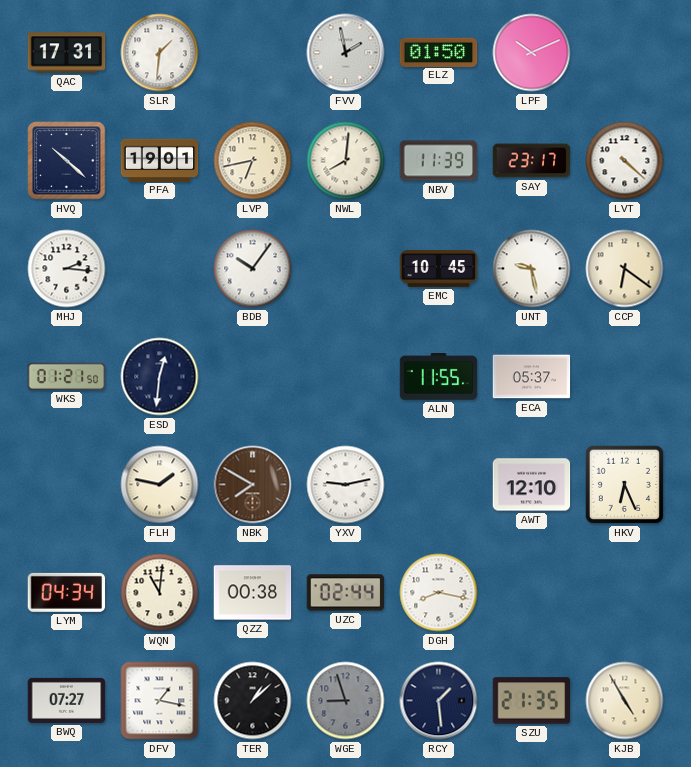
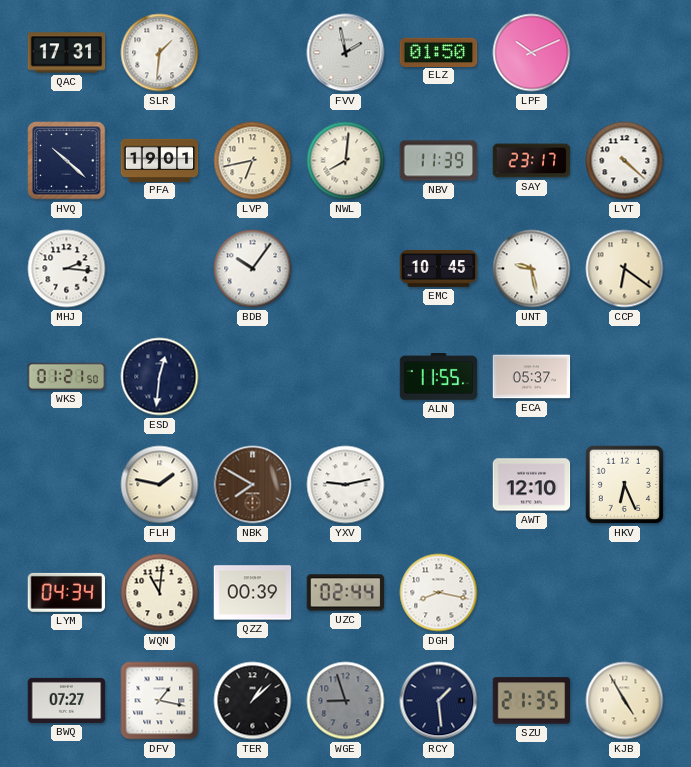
QZZ: 00:38 -> 00:39
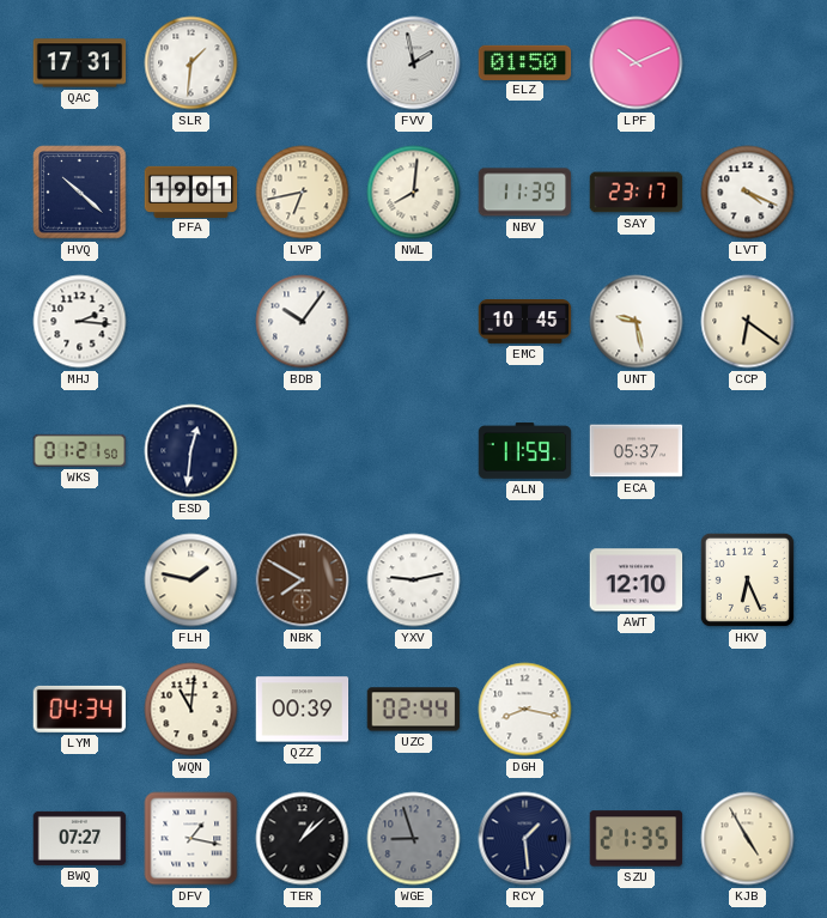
LVT: 4:22 -> 4:19
ALN: 11:55 -> 11:59
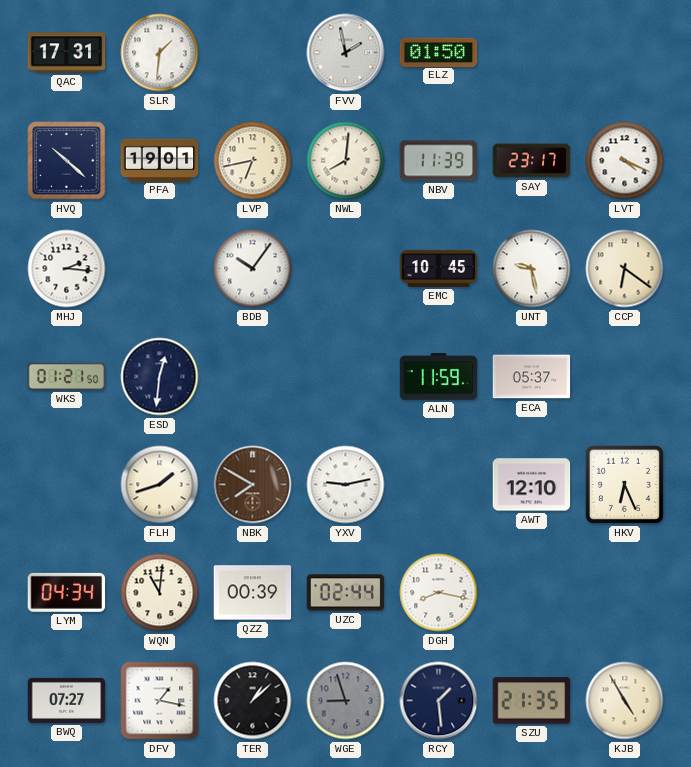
LPF: 10:11 -> none
FLH: 1:47 -> 1:42
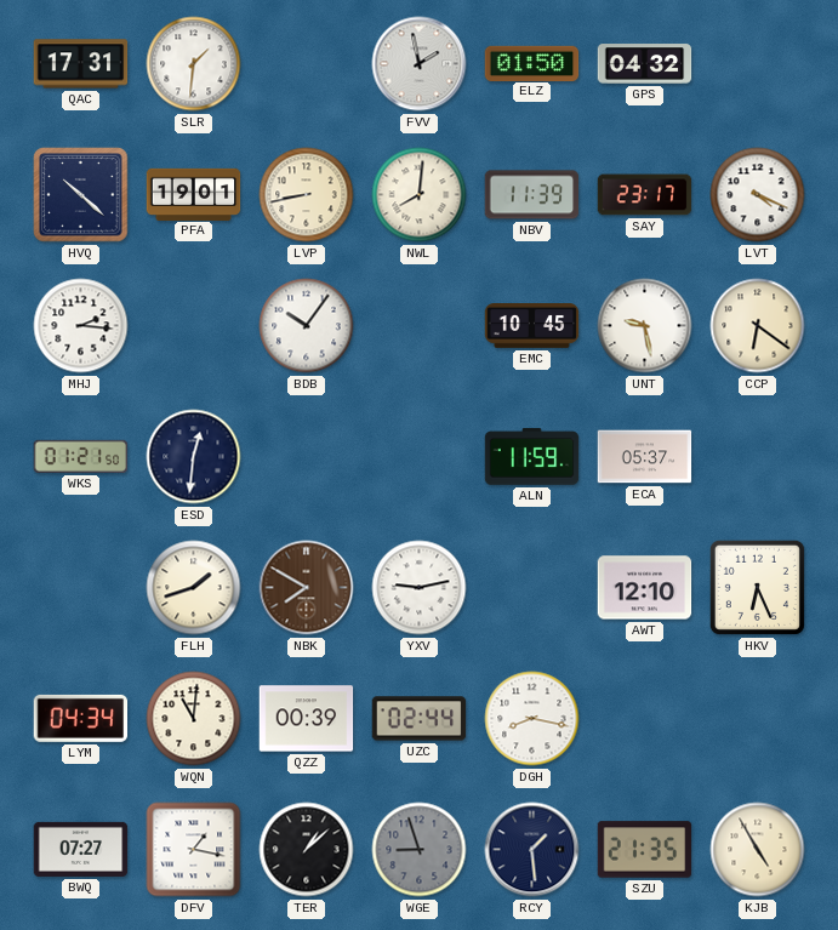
GPS: none -> 04:32
LVP: 6:43 -> 8:43
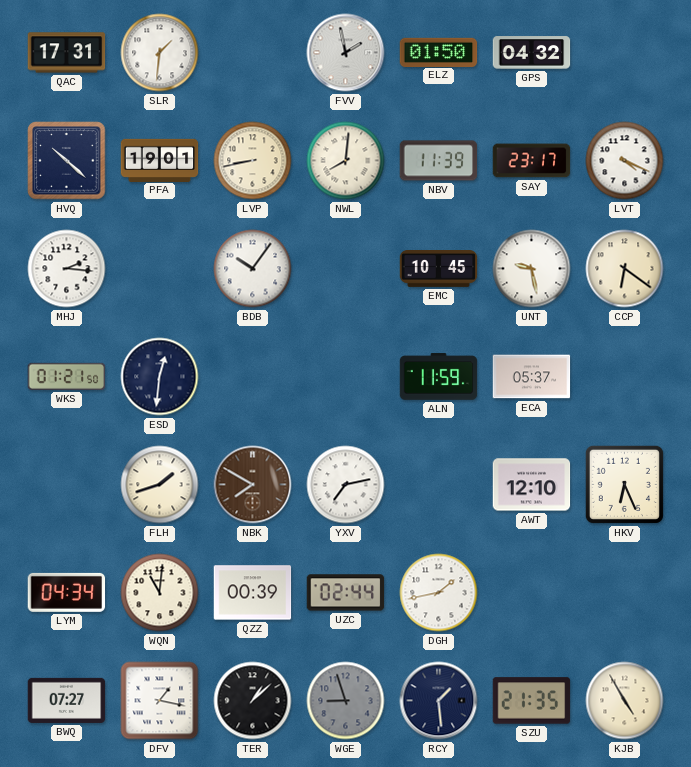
YXV: 9:13 -> 7:13
DGH: 8:17 -> 1:43
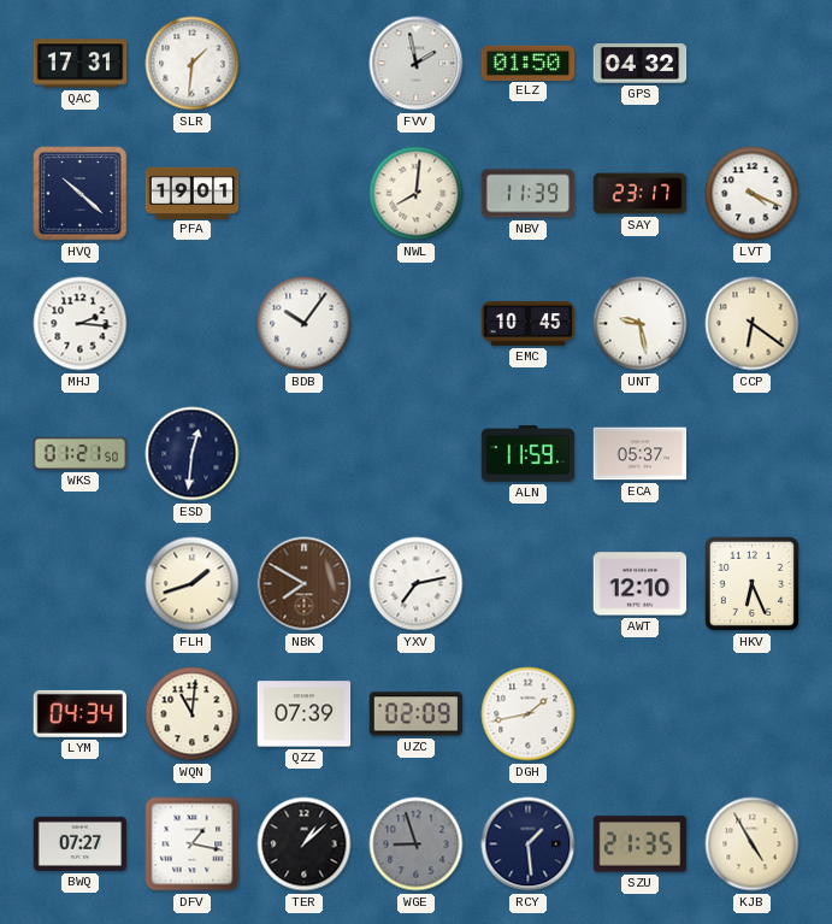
LVP: 8:43 -> none
QZZ: 00:39 -> 07:39
UZC: 02:44 -> 02:09
